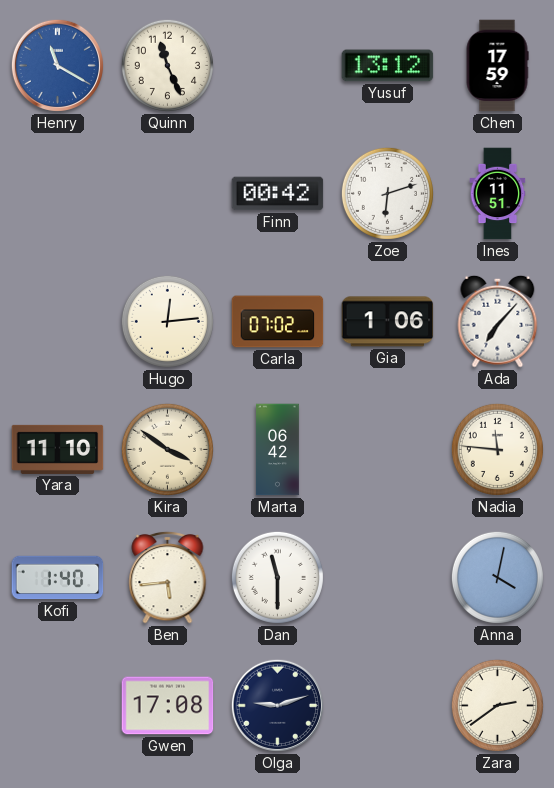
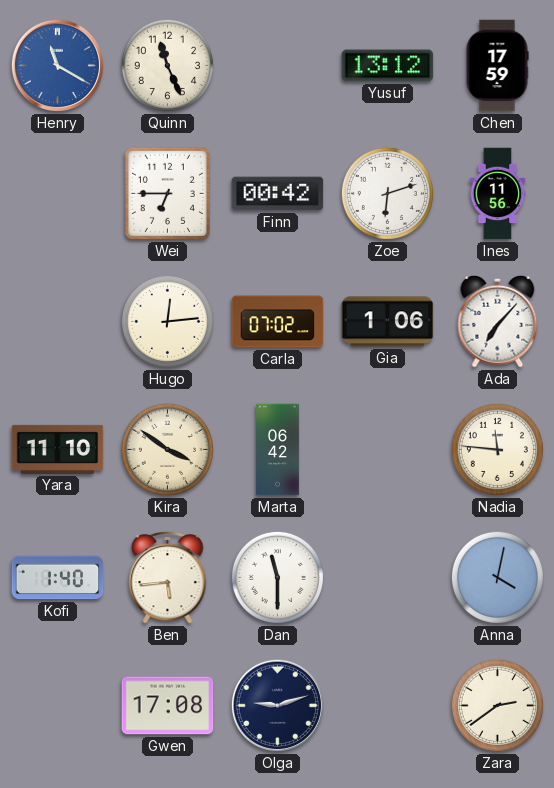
Wei: none -> 6:45
Ines: 11:51 -> 11:56
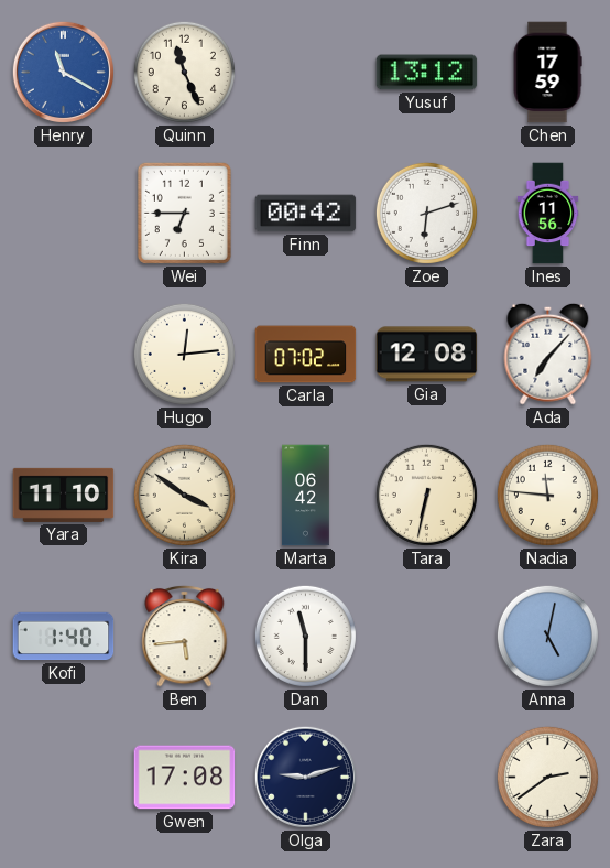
Gia: 1:06 -> 12:08
Tara: none -> 6:32
Anna: 4:02 -> 5:02
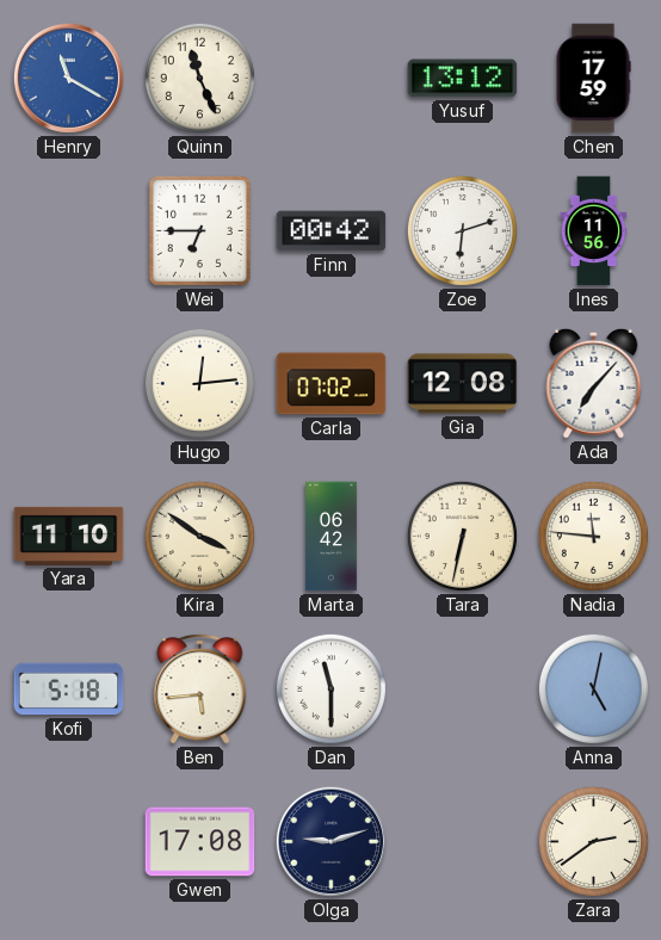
Kofi: 1:40 -> 5:18
